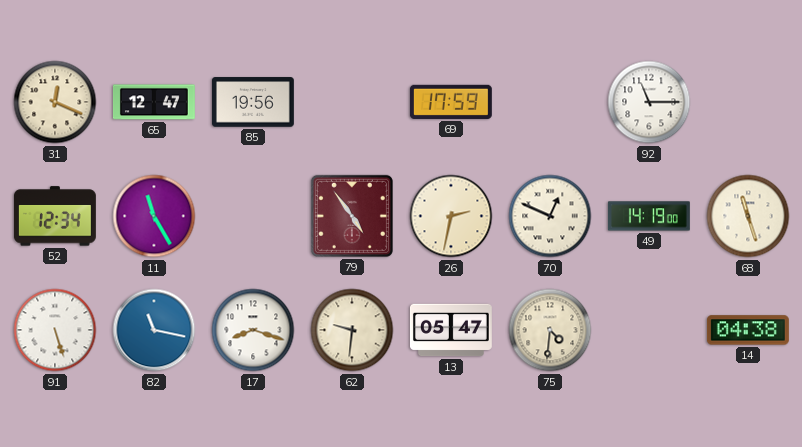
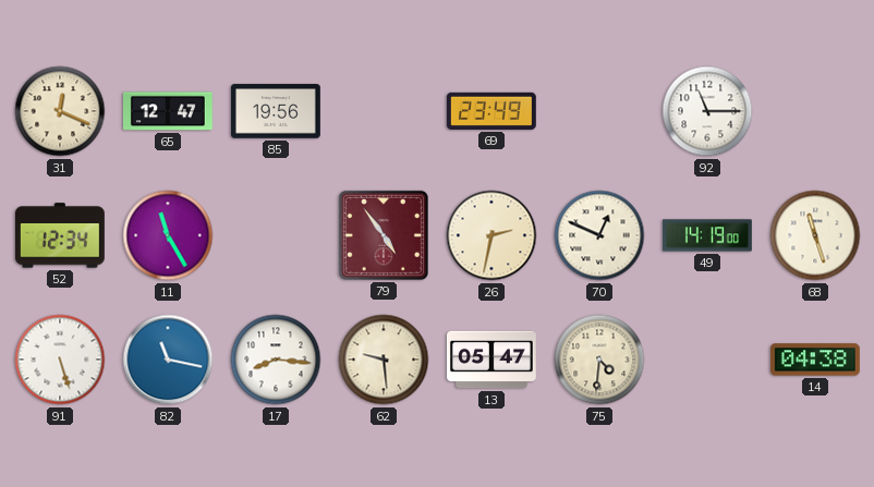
69: 17:59 -> 23:49
17: 8:18 -> 8:16
62: 9:31 -> 9:29
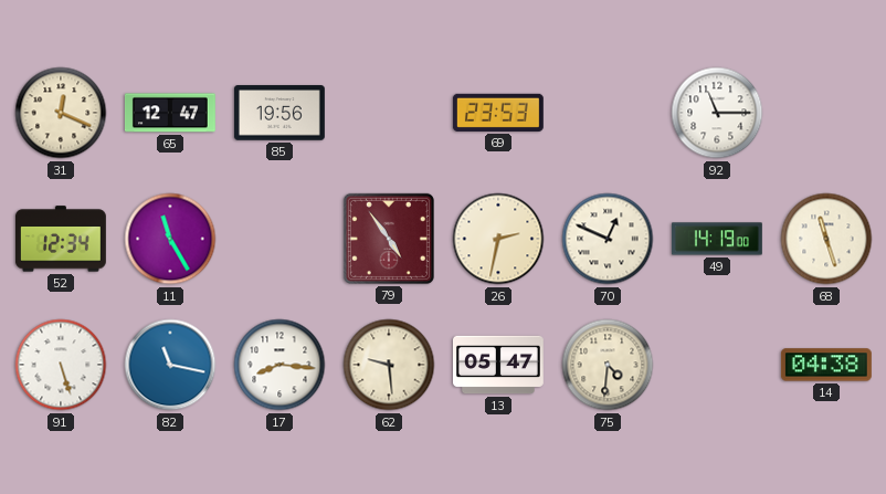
69: 23:49 -> 23:53
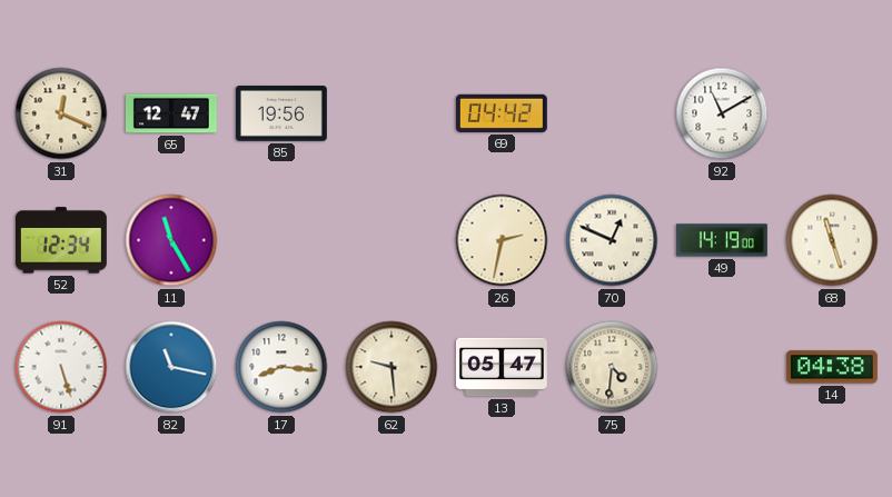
69: 23:53 -> 04:42
92: 11:15 -> 11:10
79: 4:54 -> none
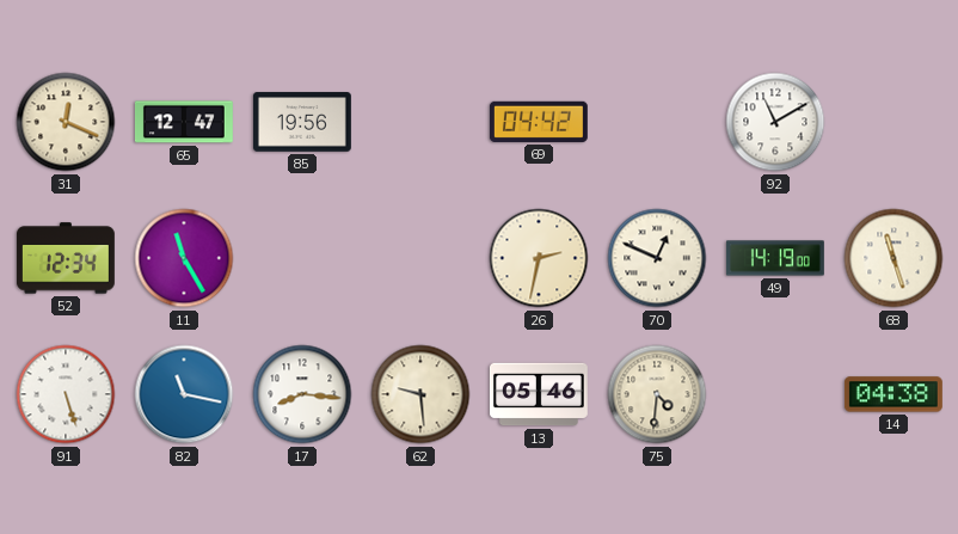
13: 05:47 -> 05:46
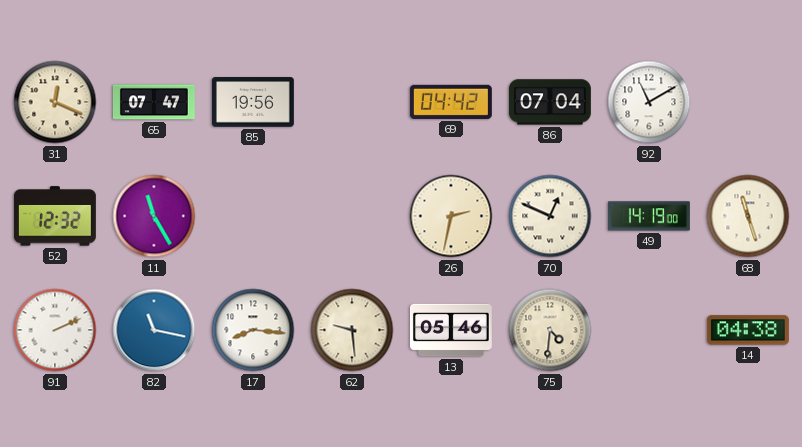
65: 12:47 -> 07:47
86: none -> 07:04
52: 12:34 -> 12:32
91: 5:27 -> 2:11
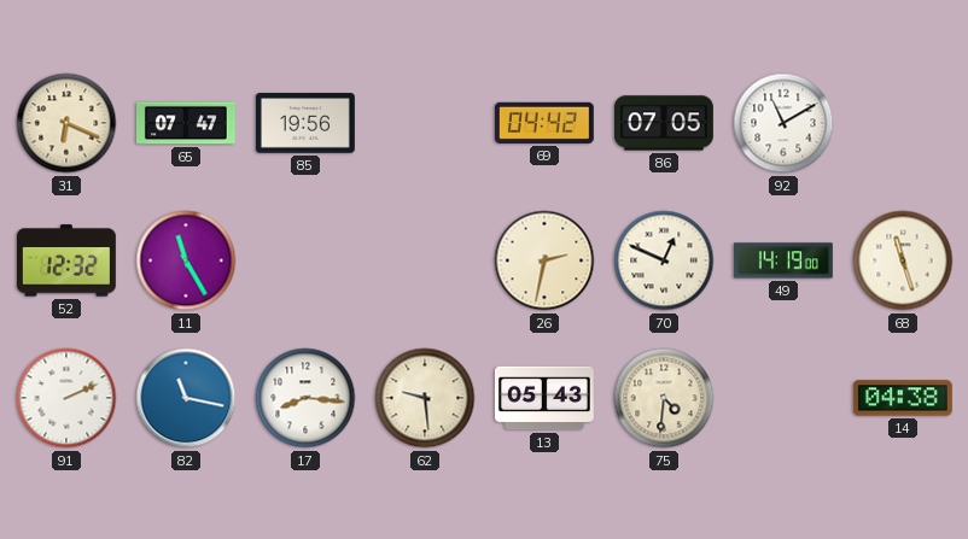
31: 12:19 -> 6:19
86: 07:04 -> 07:05
13: 05:46 -> 05:43
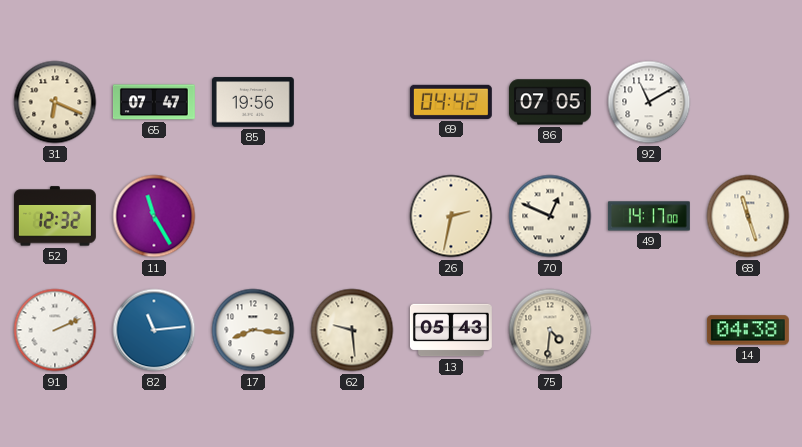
49: 14:19 -> 14:17
82: 11:17 -> 11:14
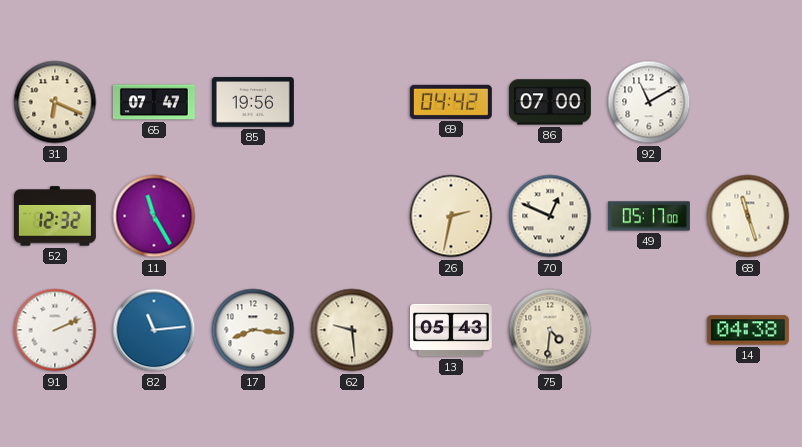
86: 07:05 -> 07:00
49: 14:17 -> 05:17
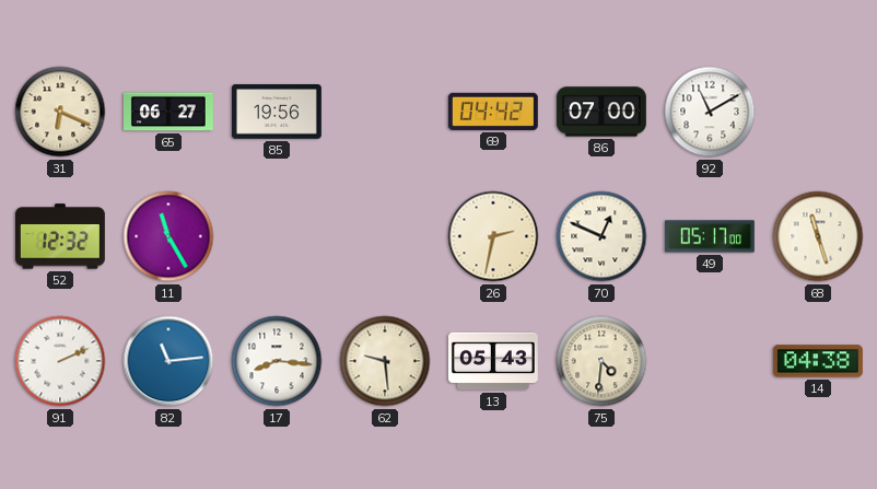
65: 07:47 -> 06:27
